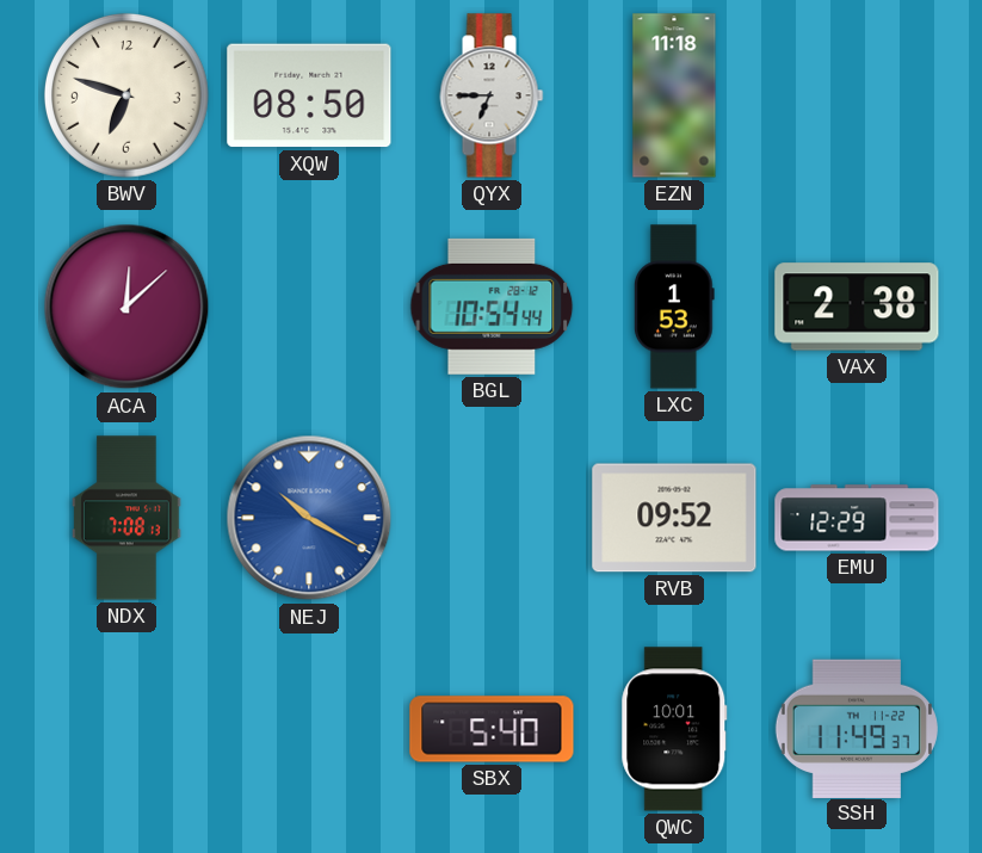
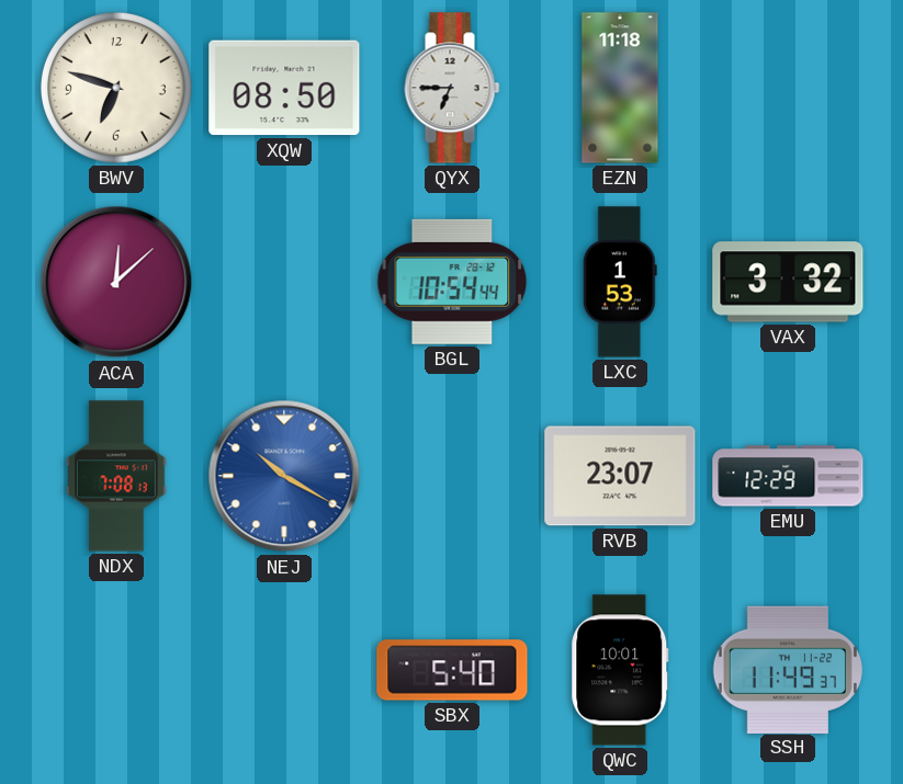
VAX: 2:38 -> 3:32
RVB: 09:52 -> 23:07
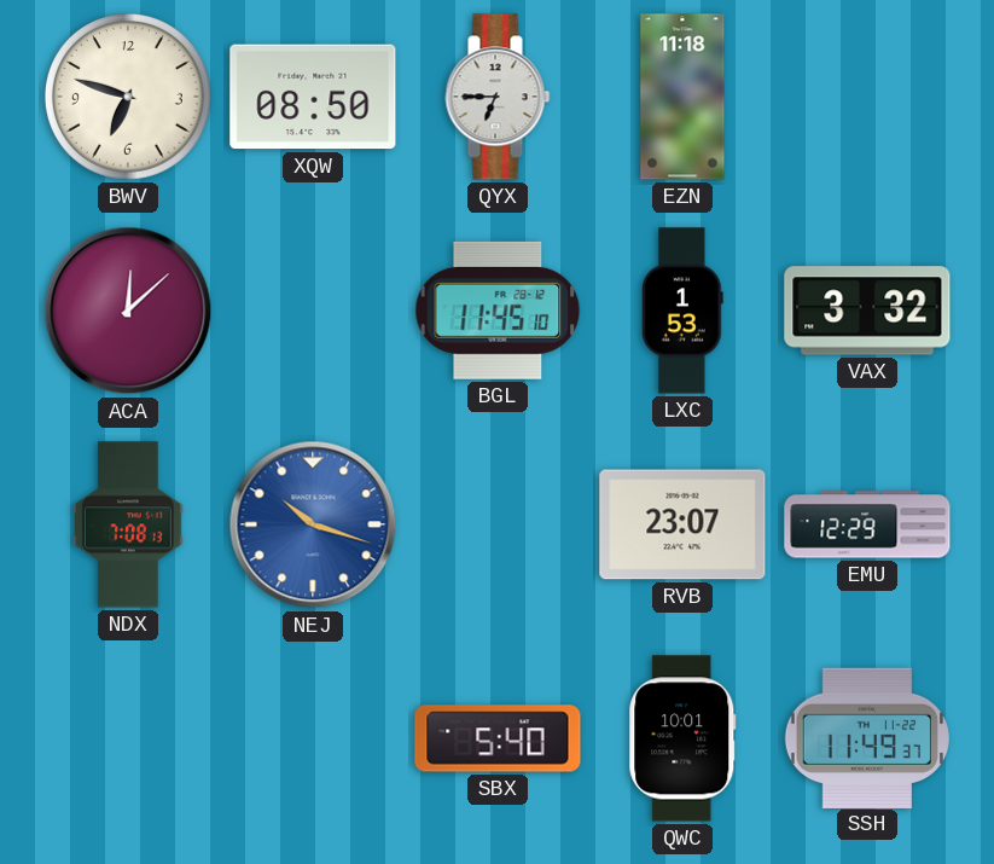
BGL: 10:54 -> 11:45
NEJ: 10:20 -> 10:18
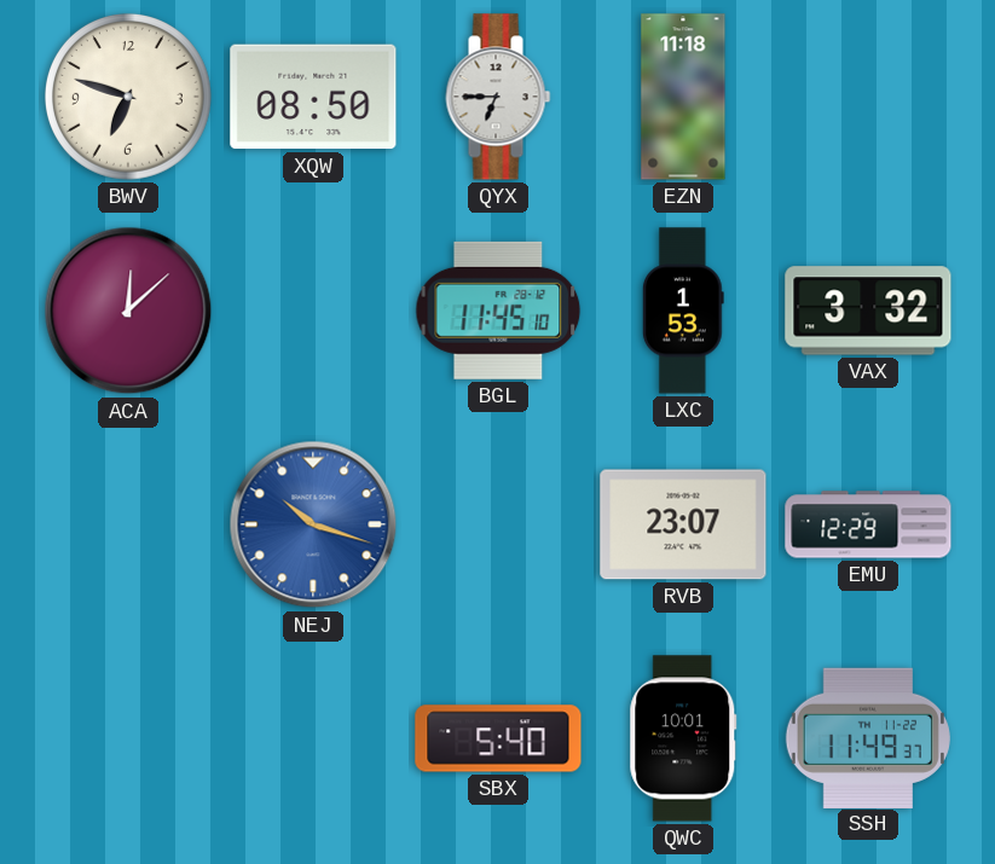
NDX: 7:08 -> none
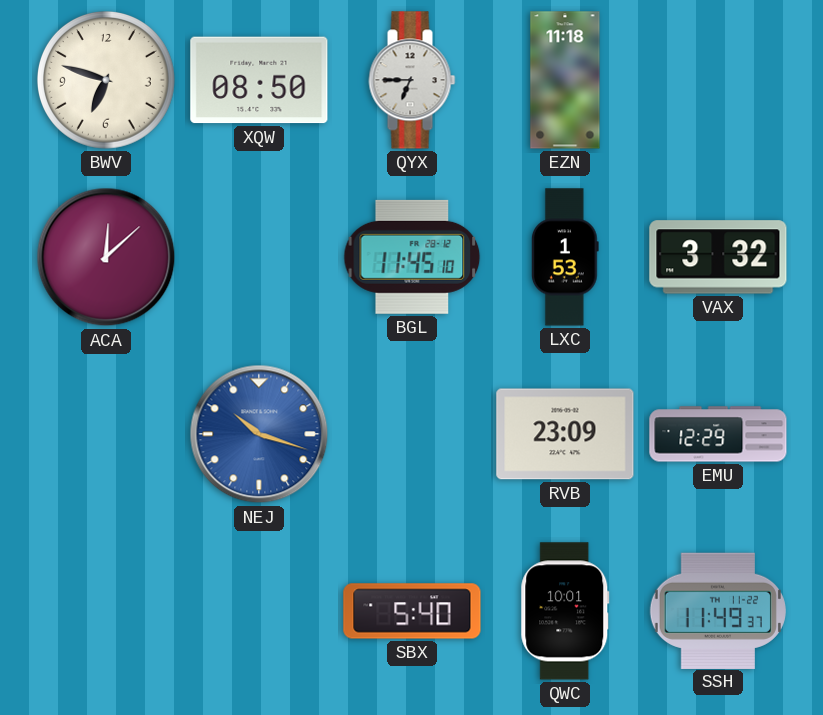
RVB: 23:07 -> 23:09
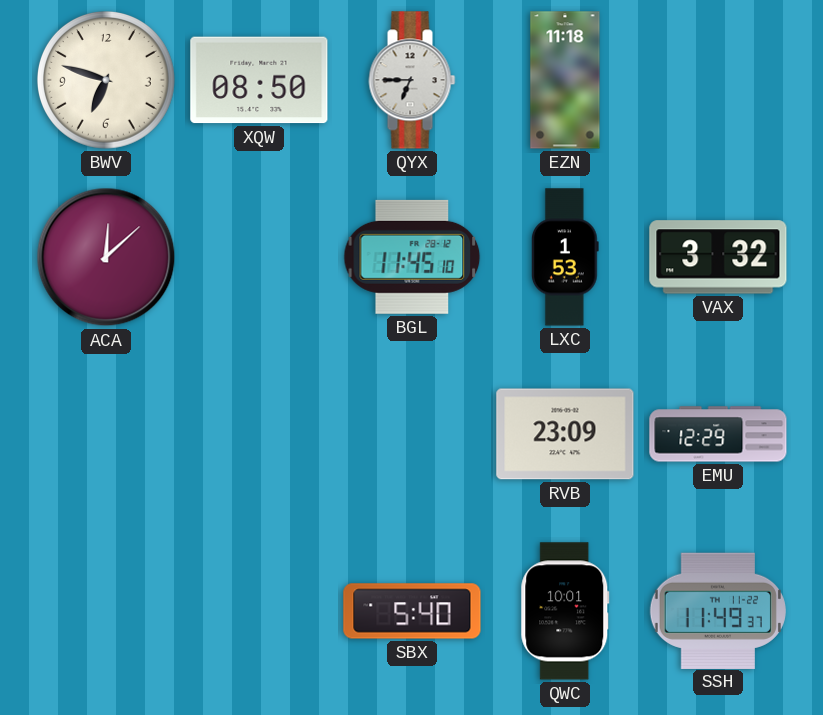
NEJ: 10:18 -> none
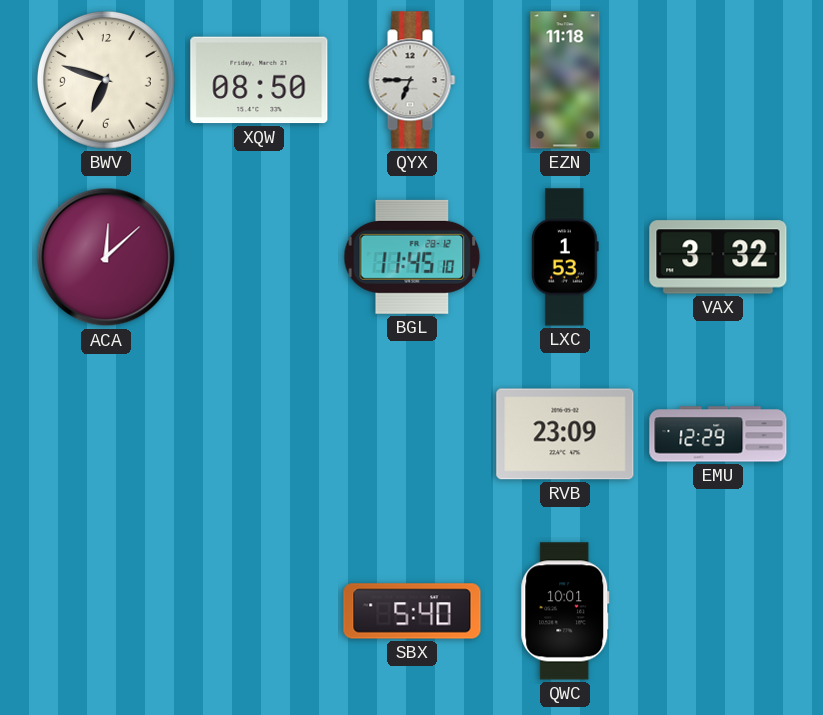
SSH: 11:49 -> none
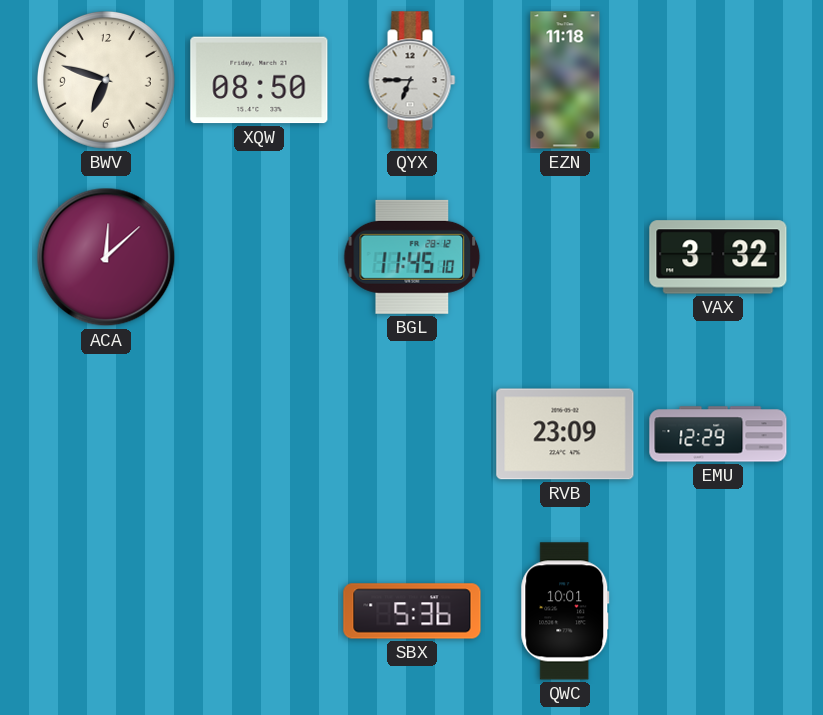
LXC: 1:53 -> none
SBX: 5:40 -> 5:36
